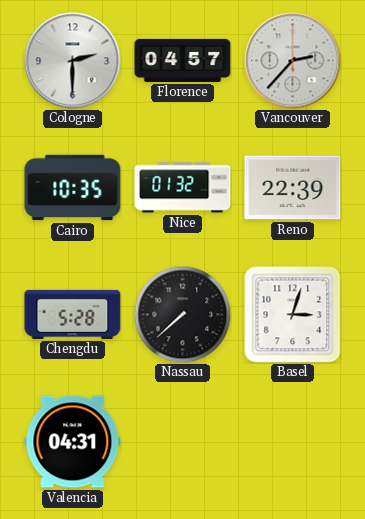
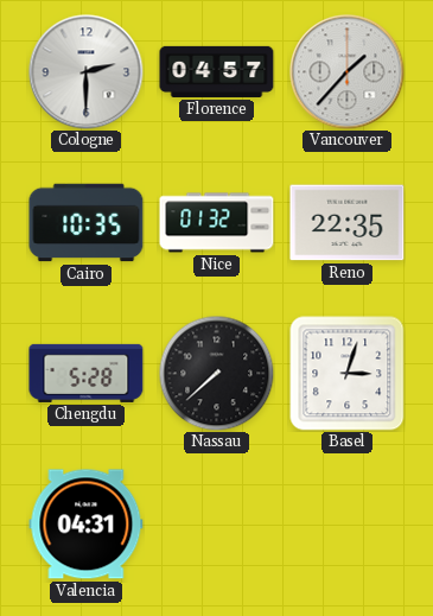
Vancouver: 2:37 -> 1:37
Reno: 22:39 -> 22:35
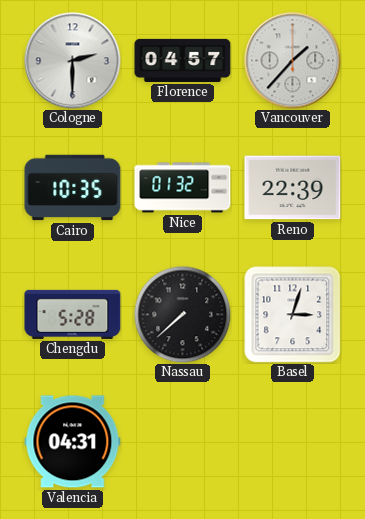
Reno: 22:35 -> 22:39
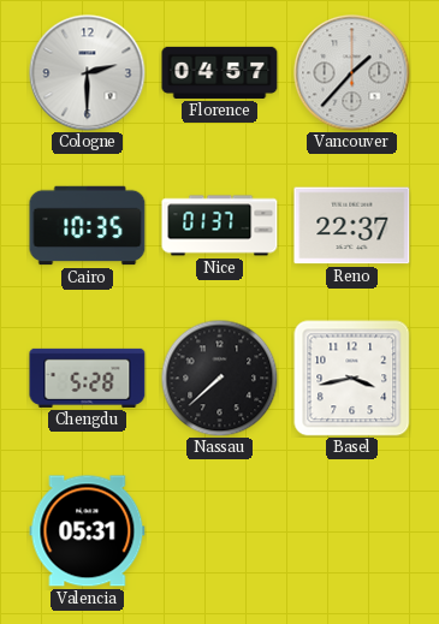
Nice: 01:32 -> 01:37
Reno: 22:39 -> 22:37
Basel: 3:03 -> 3:43
Valencia: 04:31 -> 05:31
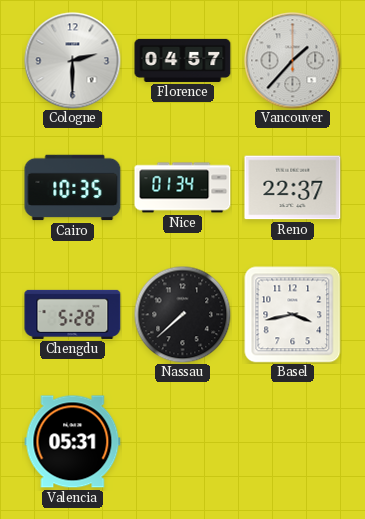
Nice: 01:37 -> 01:34
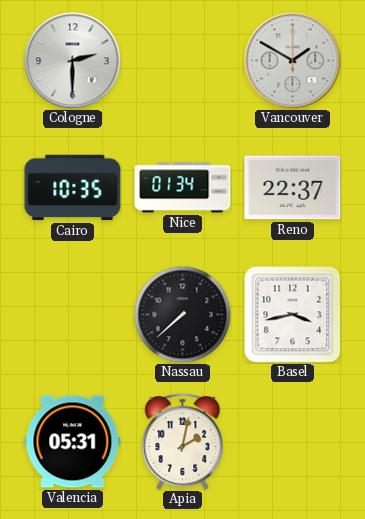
Florence: 04:57 -> none
Vancouver: 1:37 -> 1:50
Chengdu: 5:28 -> none
Apia: none -> 2:02
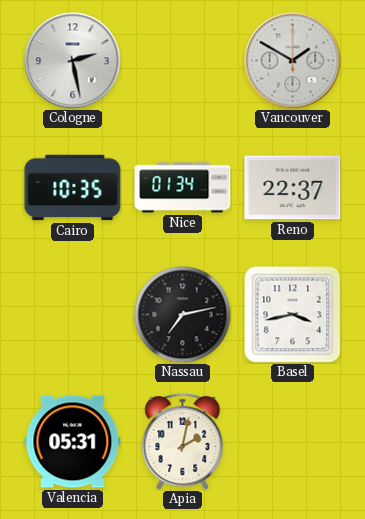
Cologne: 2:30 -> 2:28
Nassau: 7:38 -> 7:13
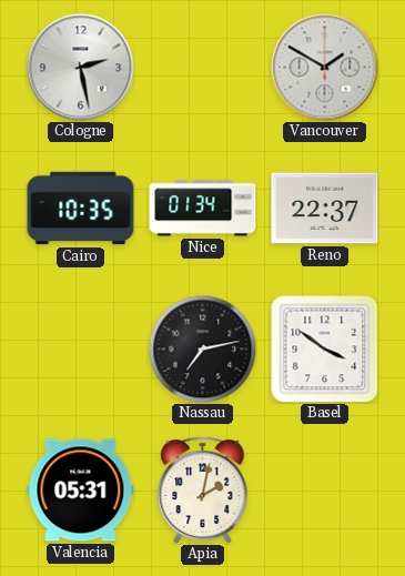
Basel: 3:43 -> 3:51
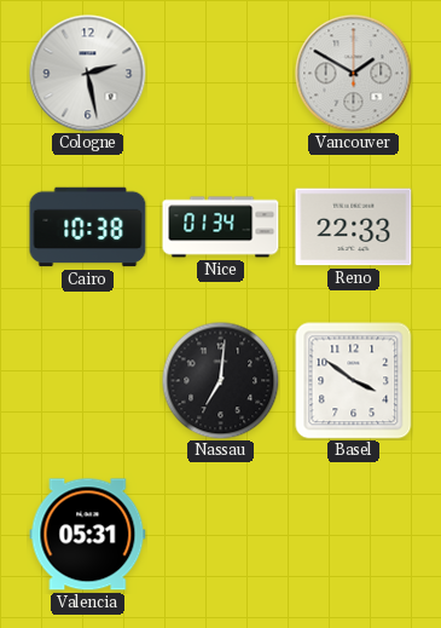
Cairo: 10:35 -> 10:38
Reno: 22:37 -> 22:33
Nassau: 7:13 -> 7:01
Apia: 2:02 -> none
